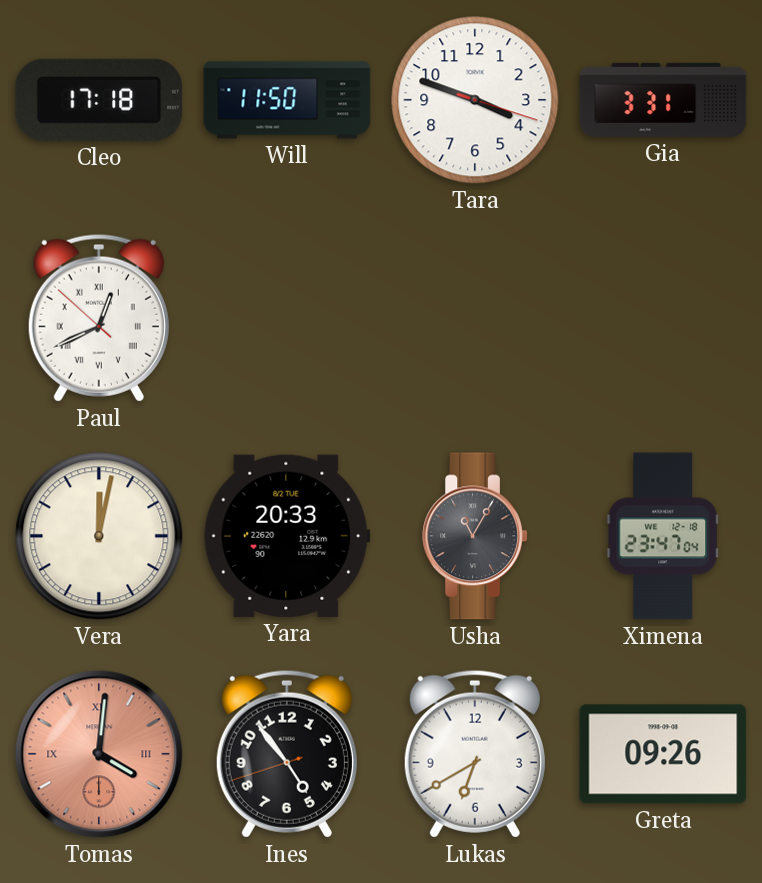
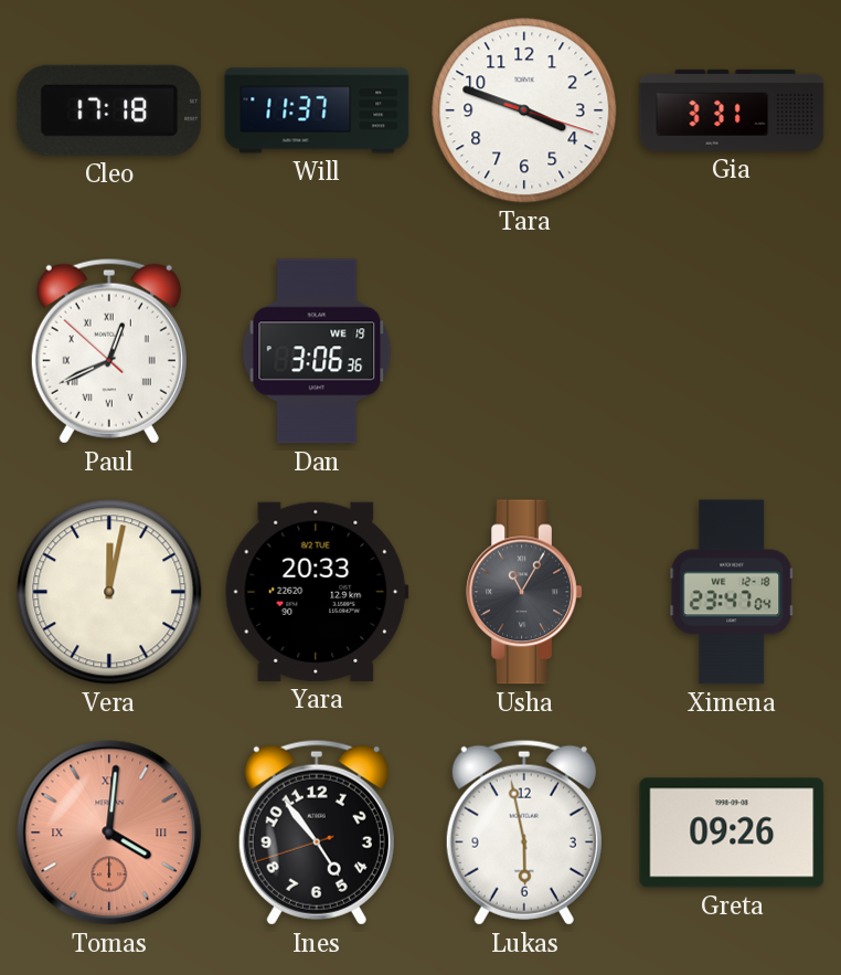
Will: 11:50 -> 11:37
Dan: none -> 3:06
Lukas: 6:40 -> 5:58
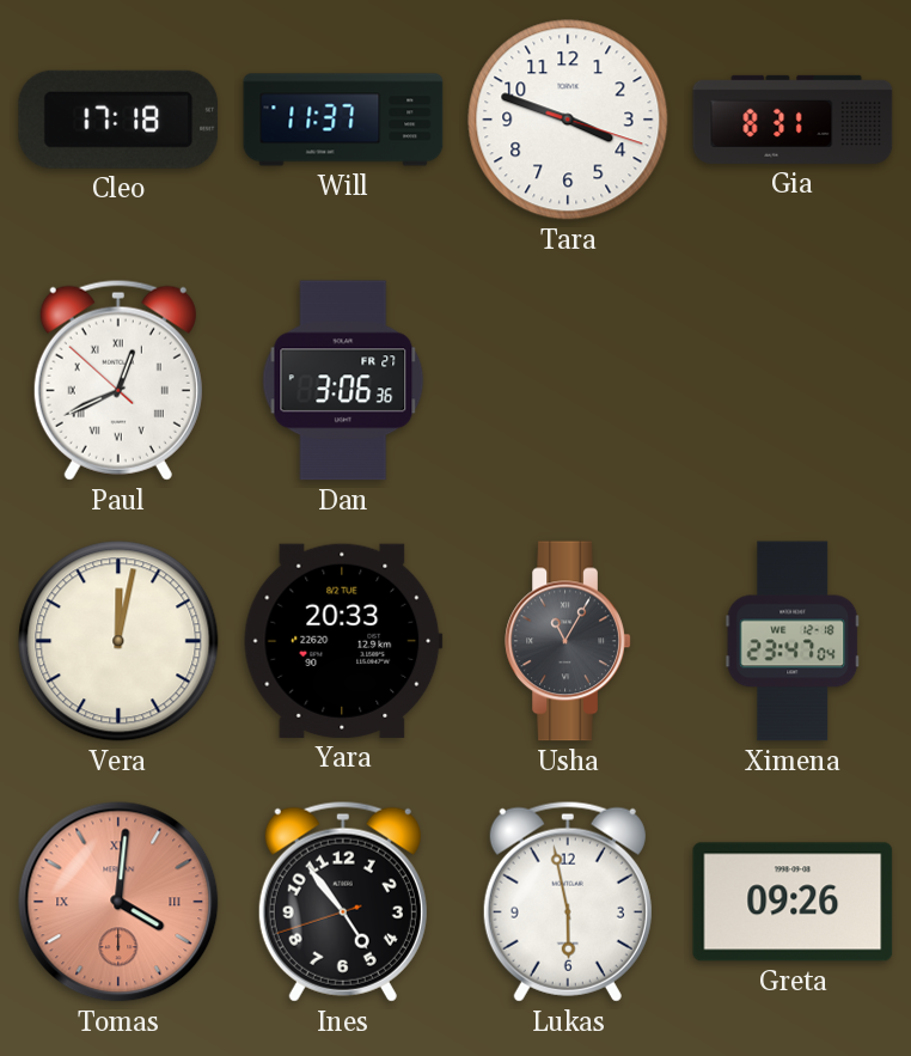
Gia: 3:31 -> 8:31
Dan date: WE 19 -> FR 27
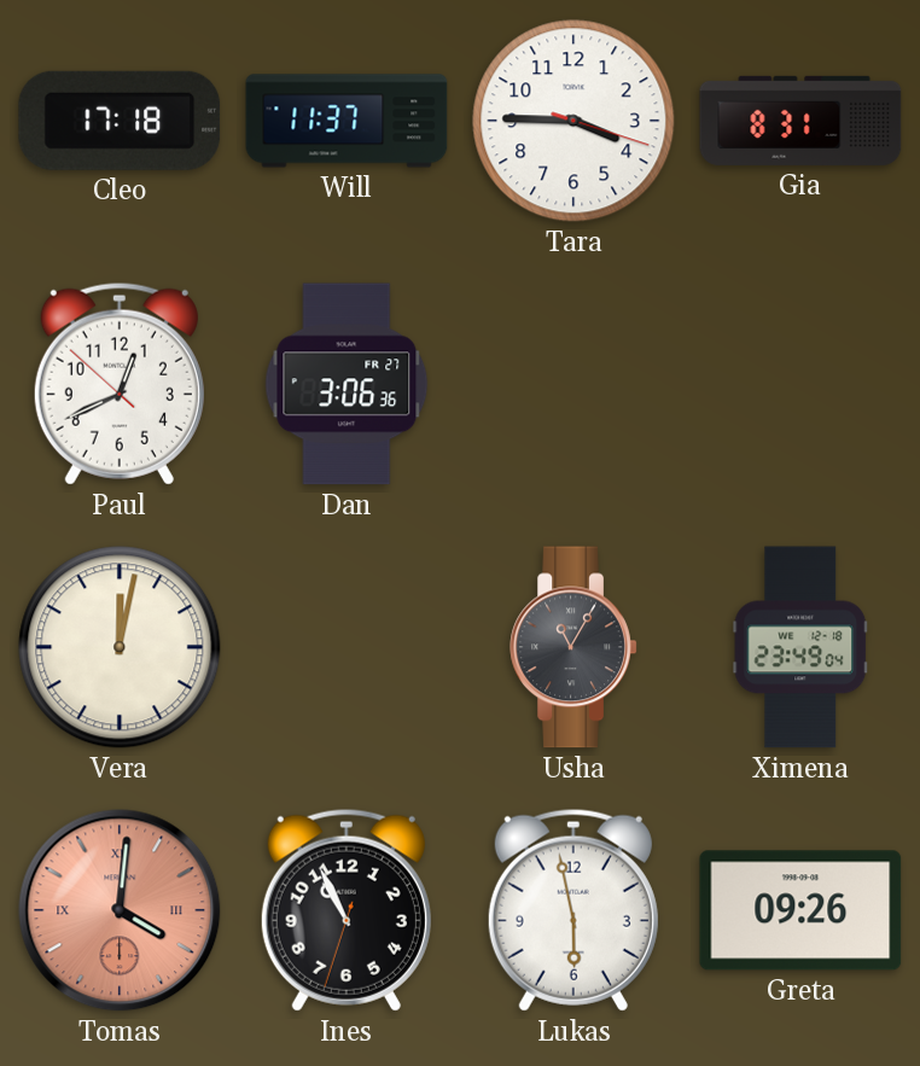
Tara: 3:48 -> 3:45
Paul numerals: Roman -> Arabic
Yara: 20:33 -> none
Ximena: 23:47 -> 23:49
Ines: 4:53 -> 10:55
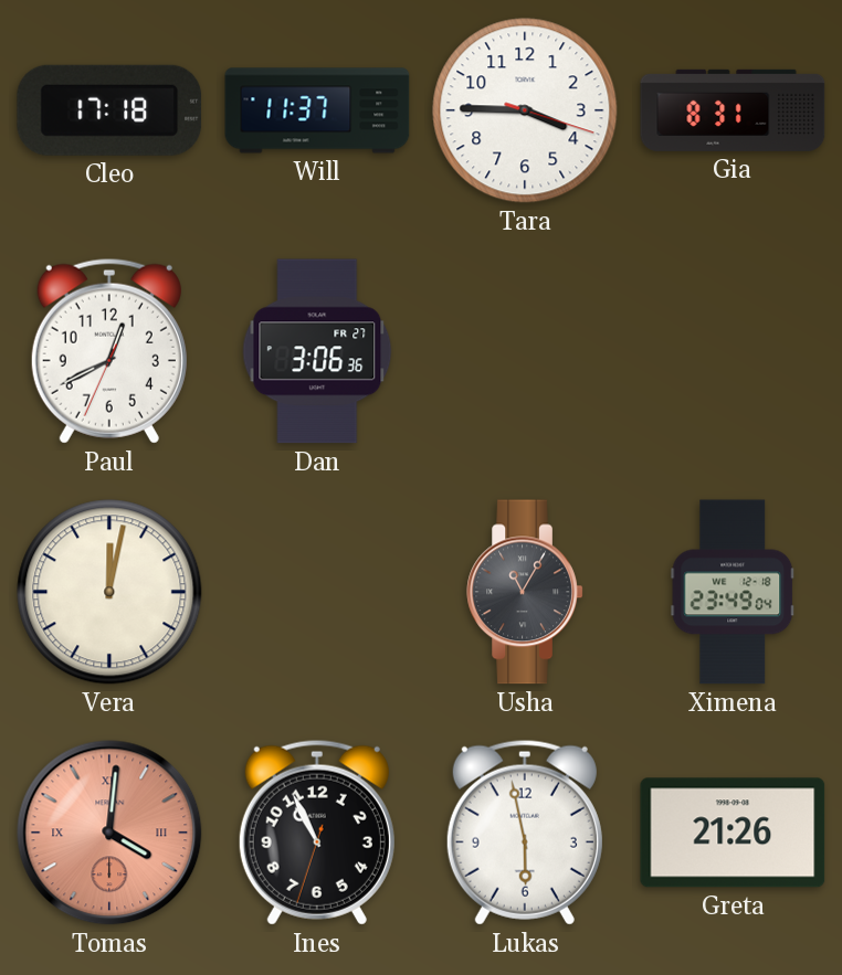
Paul: 12:40:52 -> 12:40:34
Greta: 09:26 -> 21:26
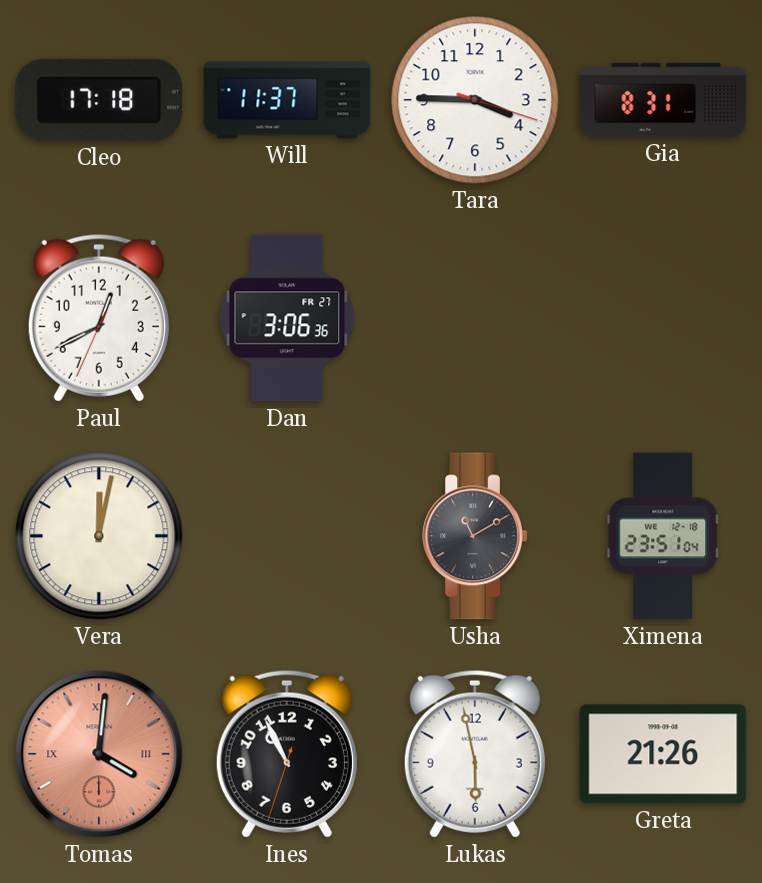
Usha: 11:05 -> 11:10
Ximena: 23:49 -> 23:51
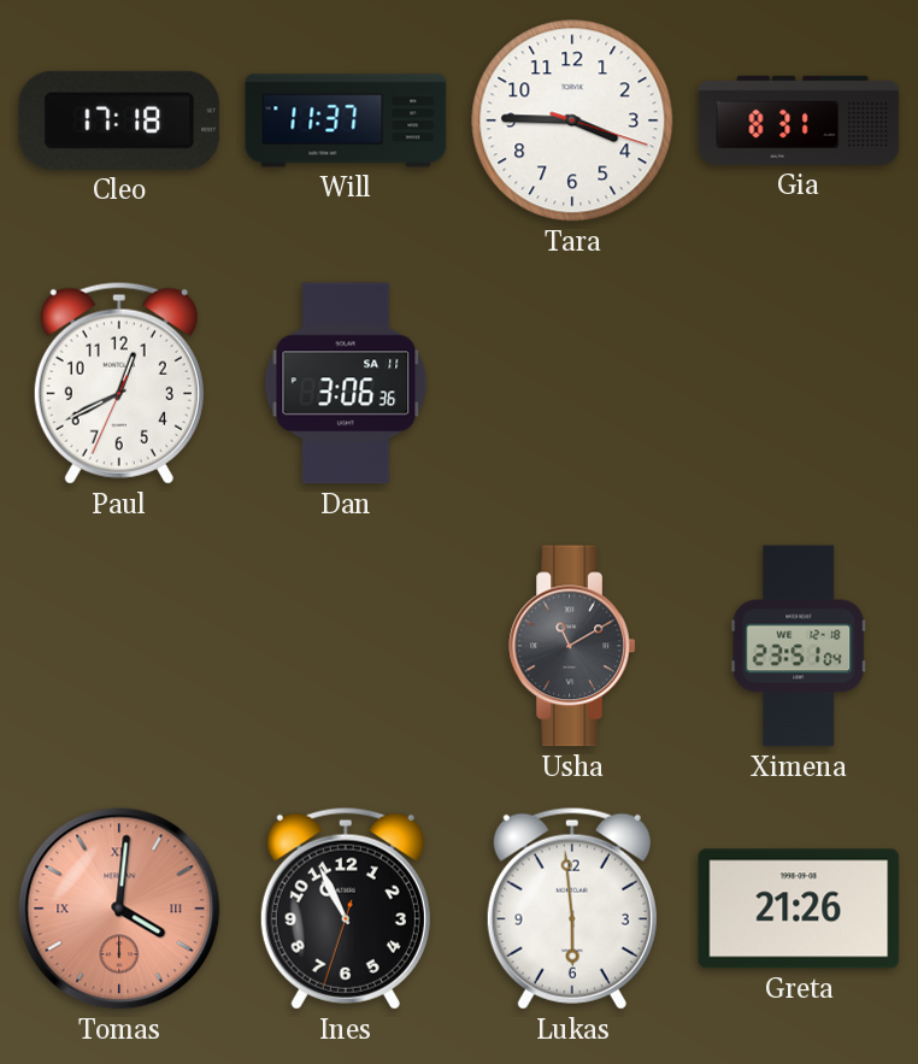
Dan date: FR 27 -> SA 11
Vera: 12:02 -> none
Lukas: 5:58 -> 5:59
